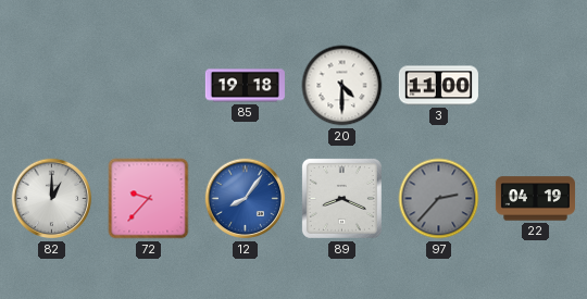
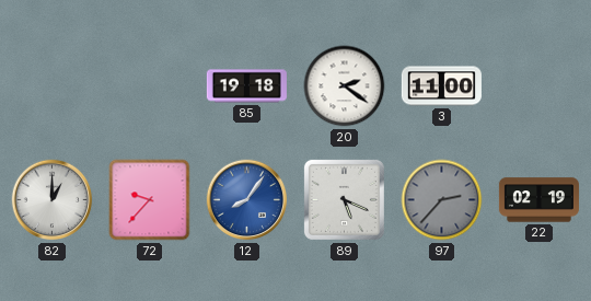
20: 4:30 -> 2:21
89: 8:19 -> 5:19
22: 04:19 -> 02:19
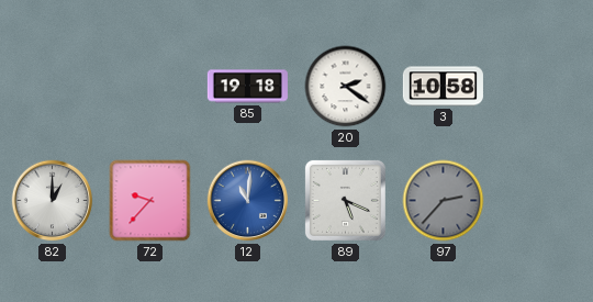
3: 11:00 -> 10:58
12: 8:06 -> 11:01
22: 02:19 -> none
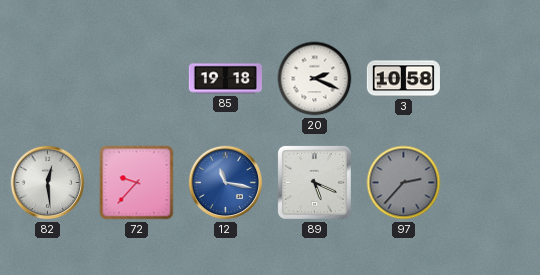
20: 2:21 -> 2:19
82: 1:00 -> 12:29
12: 11:01 -> 11:17
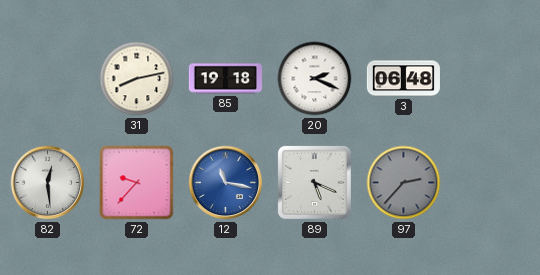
31: none -> 8:13
3: 10:58 -> 06:48
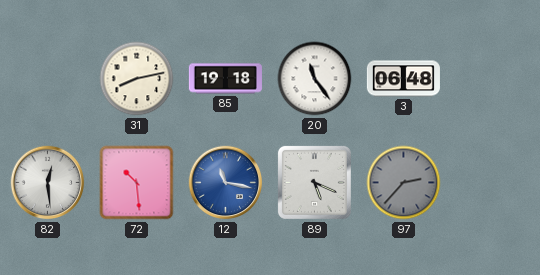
20: 2:19 -> 11:24
72: 9:37 -> 10:29
